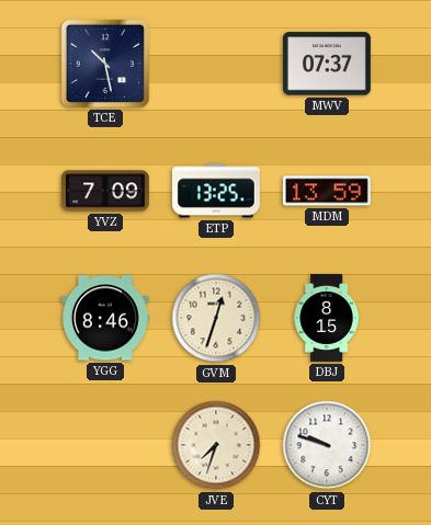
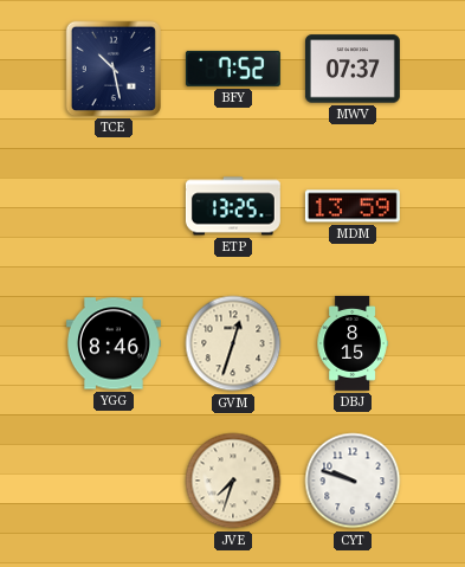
BFY: none -> 7:52
YVZ: 7:09 -> none
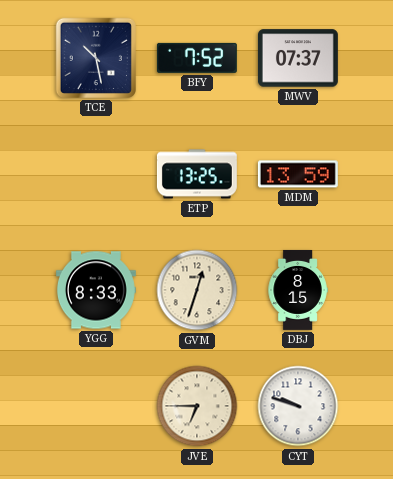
YGG: 8:46 -> 8:33
JVE: 7:33 -> 6:45
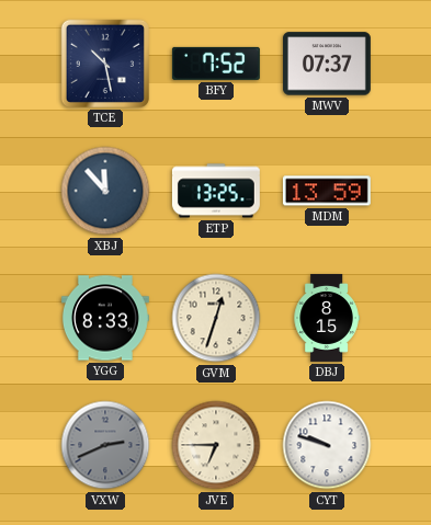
XBJ: none -> 11:53
VXW: none -> 2:41
